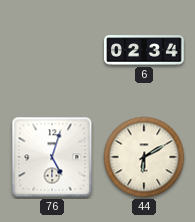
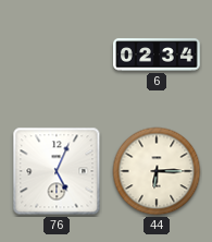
76: 5:03 -> 5:04
44: 6:10 -> 6:15
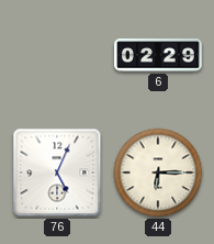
6: 02:34 -> 02:29
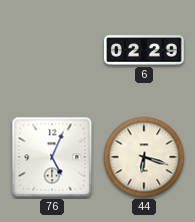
44: 6:15 -> 6:18
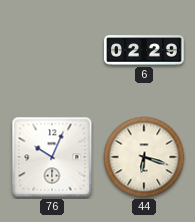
76: 5:04 -> 10:04
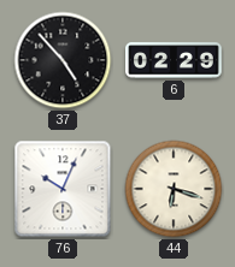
37: none -> 4:53
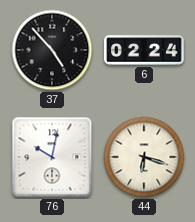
6: 02:29 -> 02:24
76: 10:04 -> 10:02
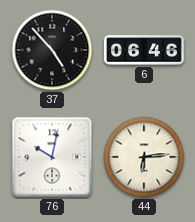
6: 02:24 -> 06:46
44: 6:18 -> 6:14
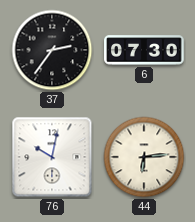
37: 4:53 -> 2:36
6: 06:46 -> 07:30
